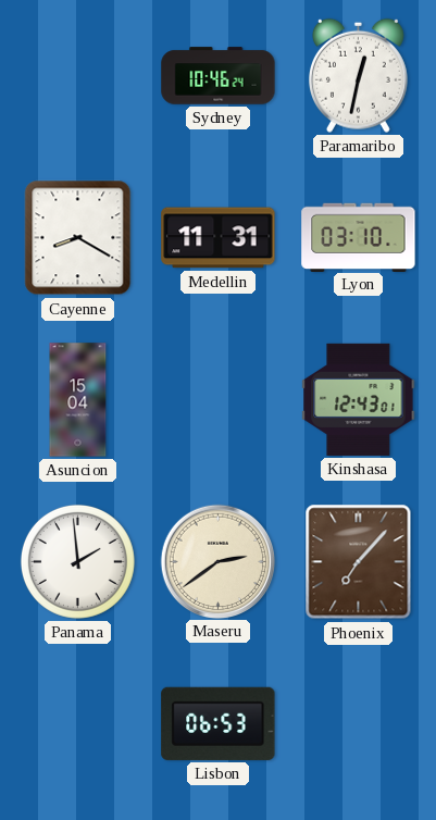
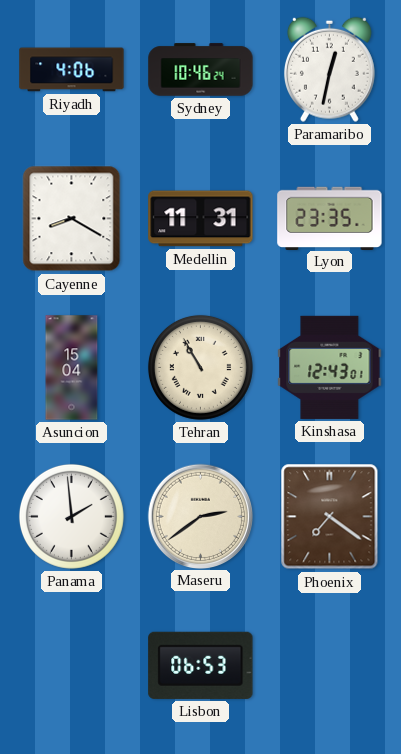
Riyadh: none -> 4:06
Lyon: 03:10 -> 23:35
Tehran: none -> 10:55
Phoenix: 7:07 -> 7:21
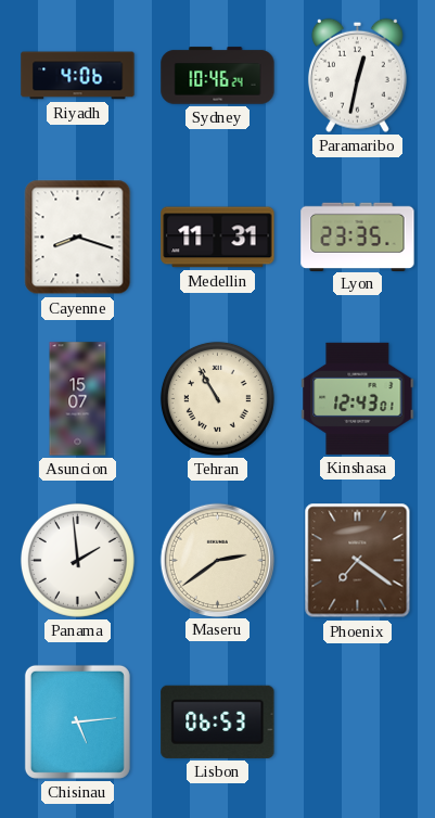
Cayenne: 8:20 -> 8:18
Asuncion: 15:04 -> 15:07
Chisinau: none -> 5:14
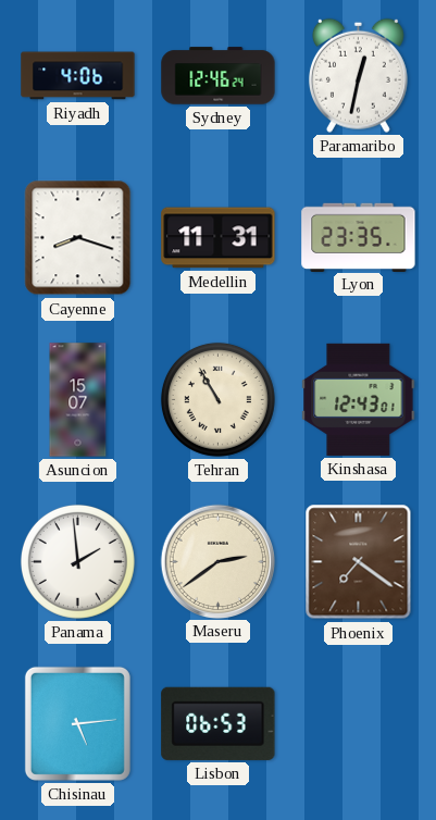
Sydney: 10:46 -> 12:46
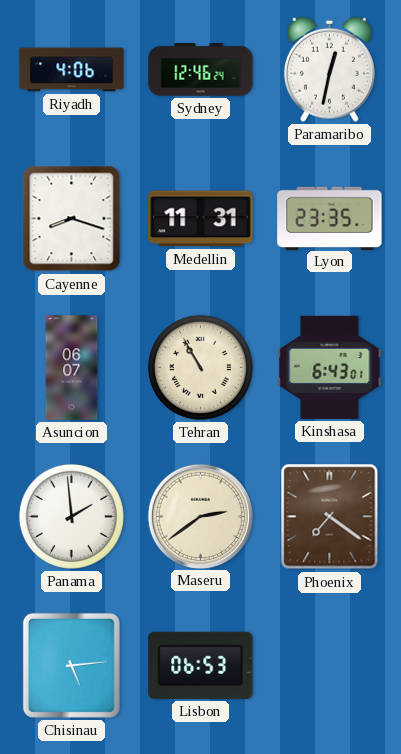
Asuncion: 15:07 -> 06:07
Kinshasa: 12:43 -> 6:43
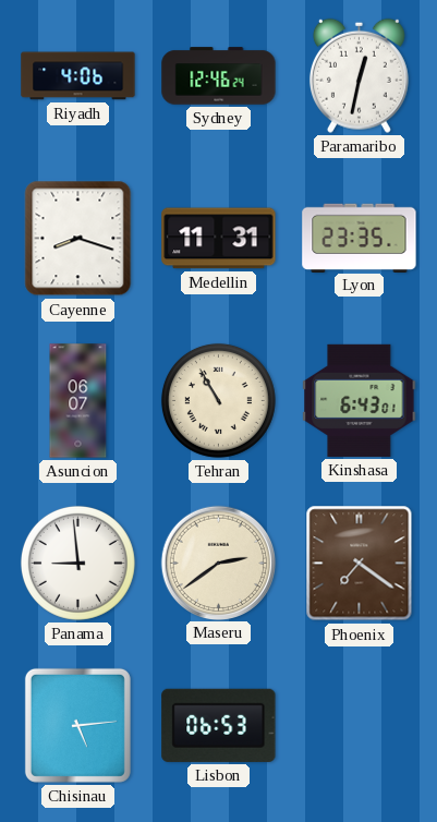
Panama: 1:59 -> 8:59
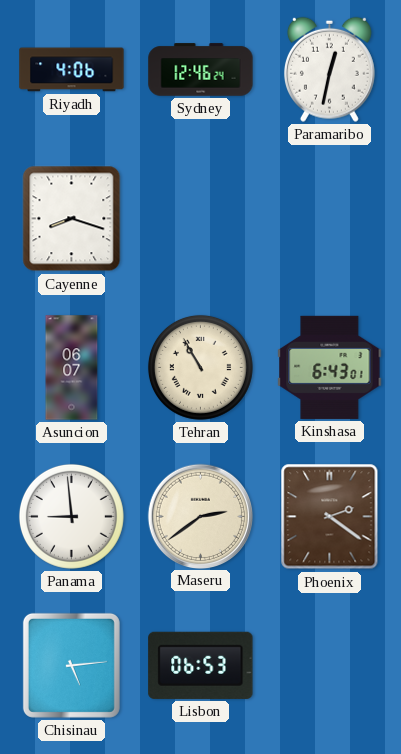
Medellin: 11:31 -> none
Lyon: 23:35 -> none
Phoenix: 7:21 -> 2:21
